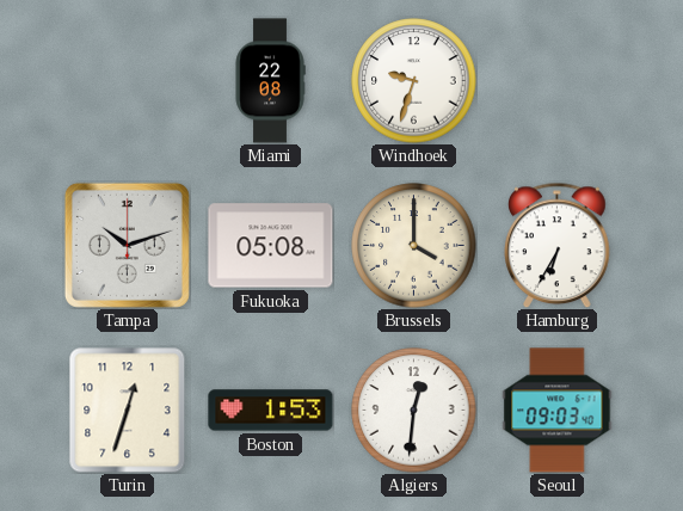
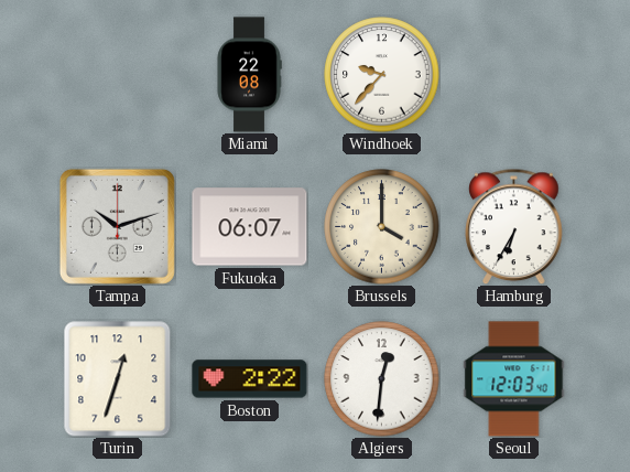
Windhoek: 9:33 -> 9:37
Fukuoka: 05:08 -> 06:07
Boston: 1:53 -> 2:22
Seoul: 09:03 -> 12:03
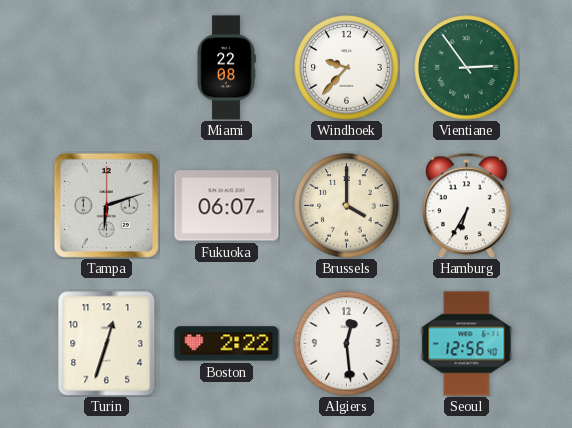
Vientiane: none -> 2:54
Tampa: 10:12 -> 6:12
Algiers: 12:31 -> 12:29
Seoul: 12:03 -> 12:56
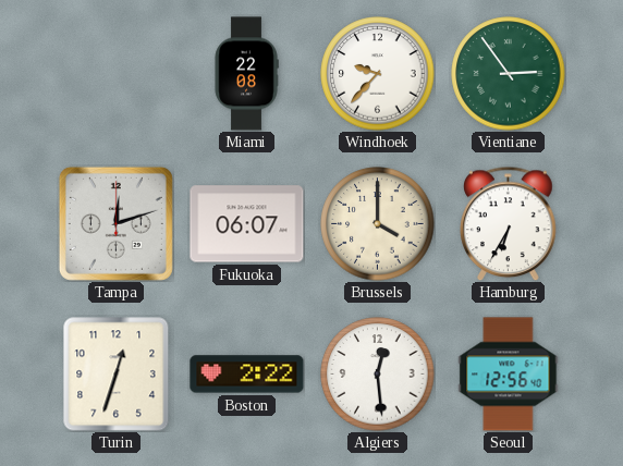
Tampa: 6:12 -> 12:12
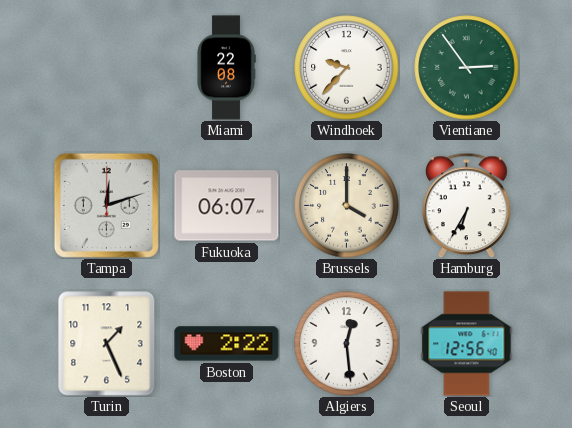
Turin: 12:33 -> 1:26
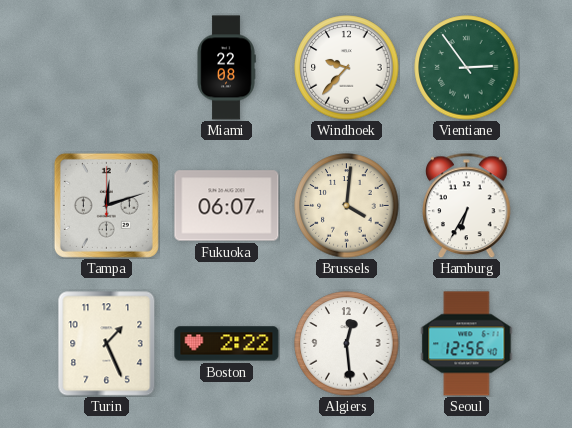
Brussels: 4:00 -> 4:01
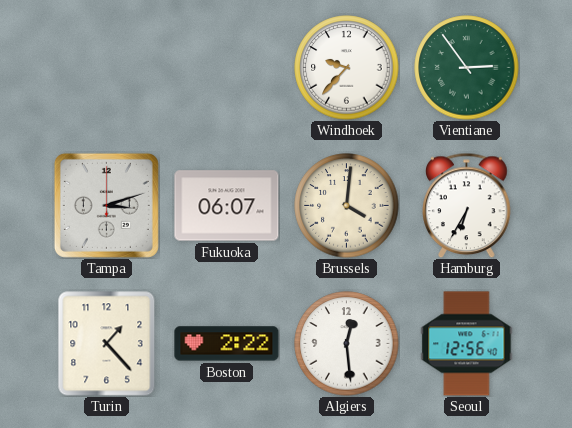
Miami: 22:08 -> none
Tampa: 12:12 -> 3:12
Turin: 1:26 -> 1:23
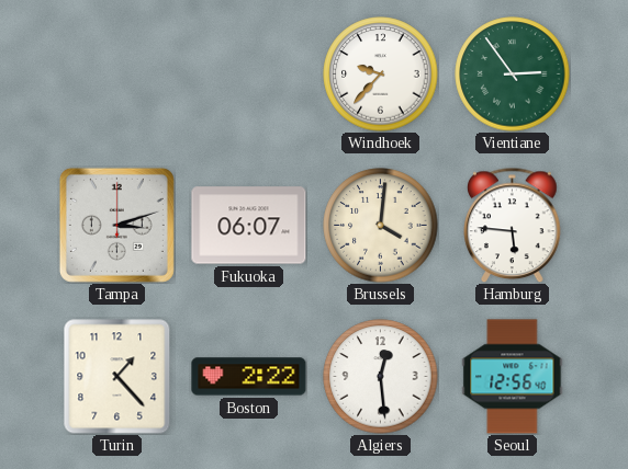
Hamburg: 6:35 -> 5:46
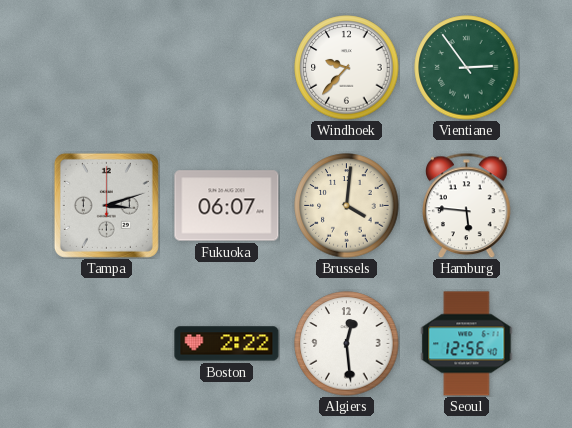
Turin: 1:23 -> none
